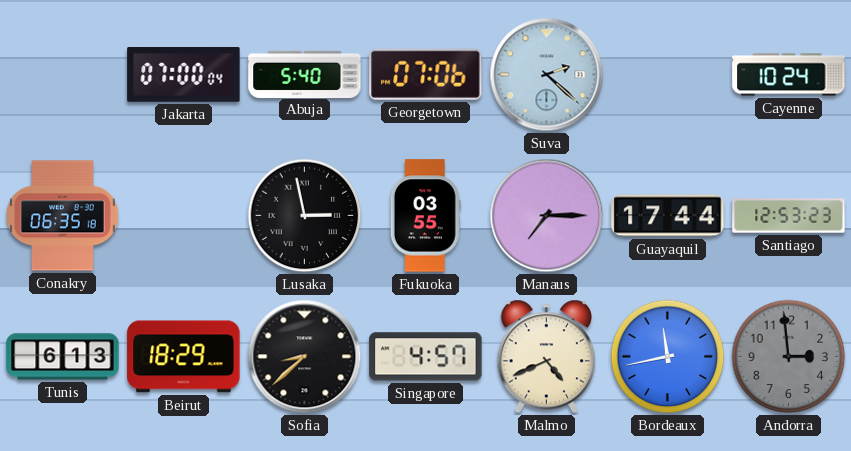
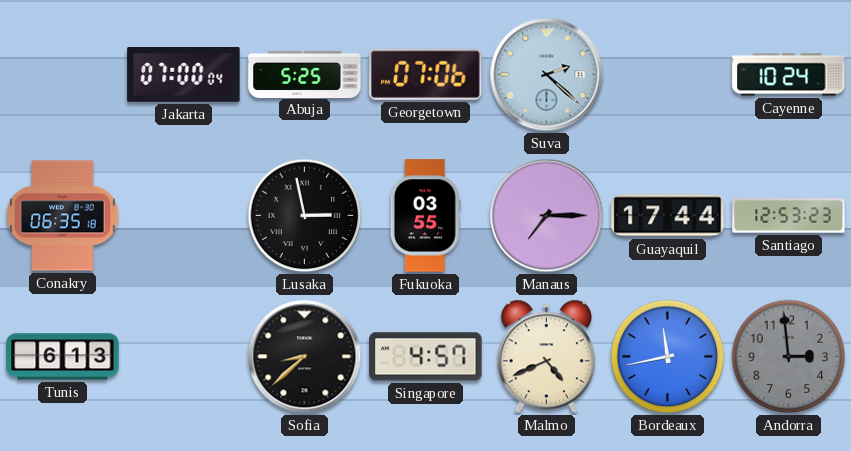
Abuja: 5:40 -> 5:25
Beirut: 18:29 -> none
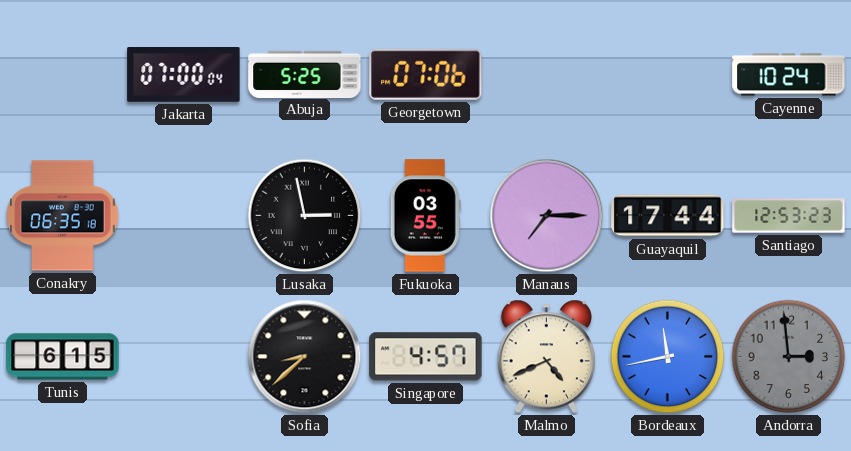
Suva: 2:22 -> none
Tunis: 6:13 -> 6:15
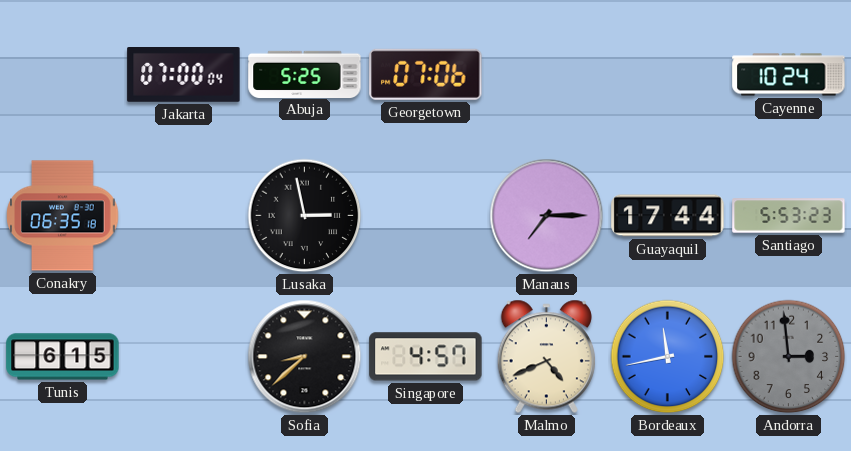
Fukuoka: 03:55 -> none
Santiago: 12:53 -> 5:53
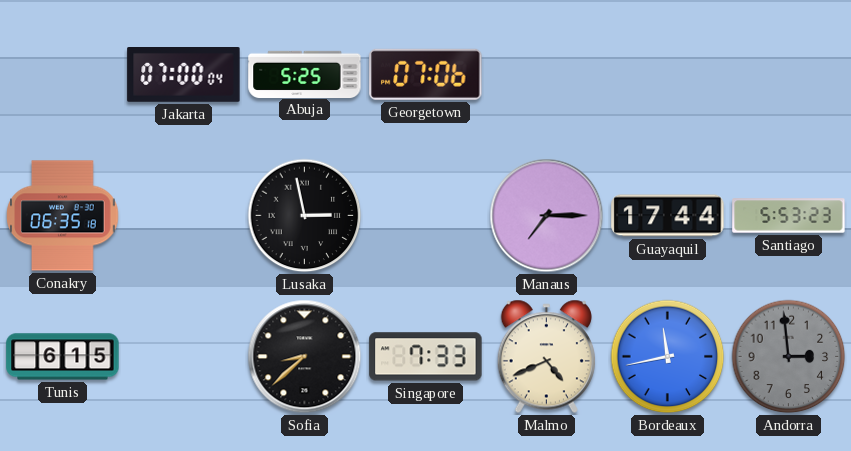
Cayenne: 10:24 -> none
Singapore: 4:57 -> 7:33
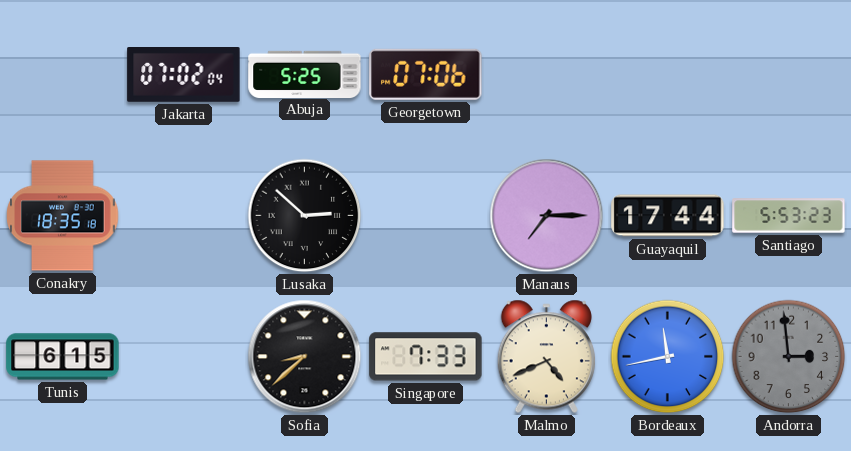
Jakarta: 07:00 -> 07:02
Conakry: 06:35 -> 18:35
Lusaka: 2:58 -> 2:52
